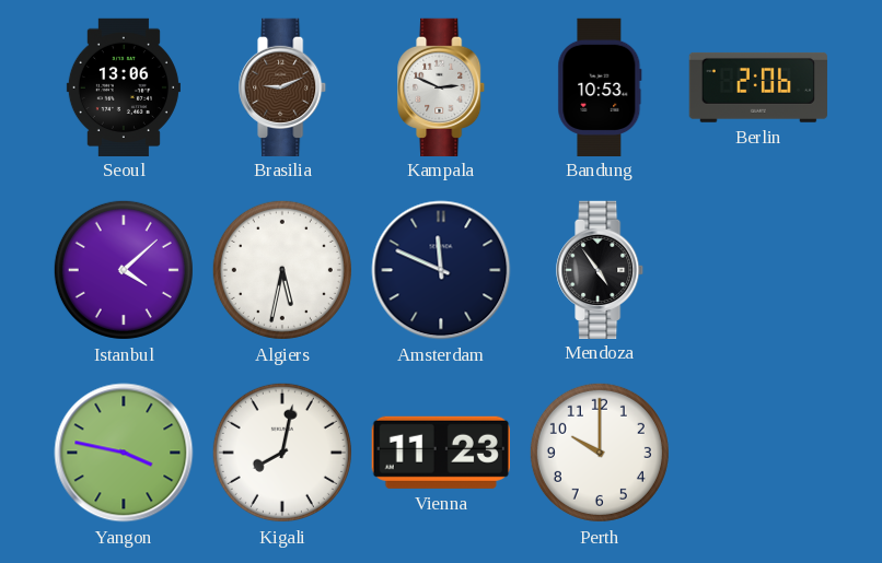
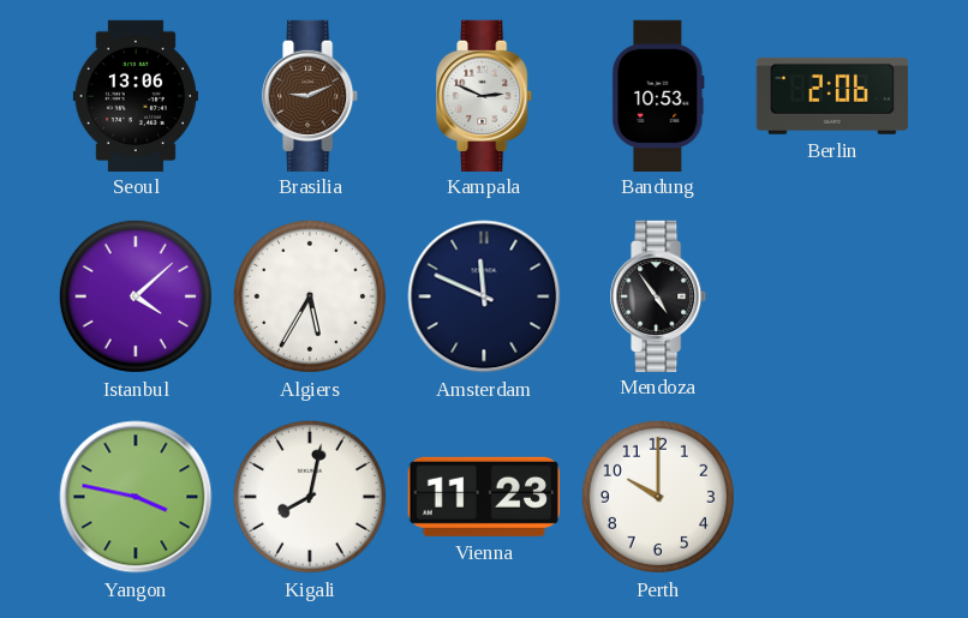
Algiers: 5:32 -> 5:35
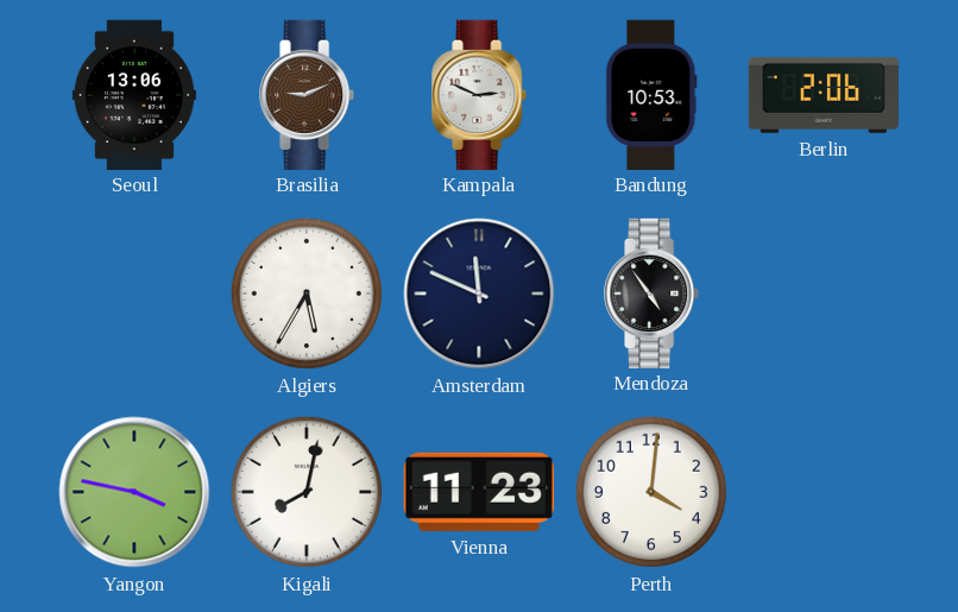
Istanbul: 4:08 -> none
Perth: 10:00 -> 4:01
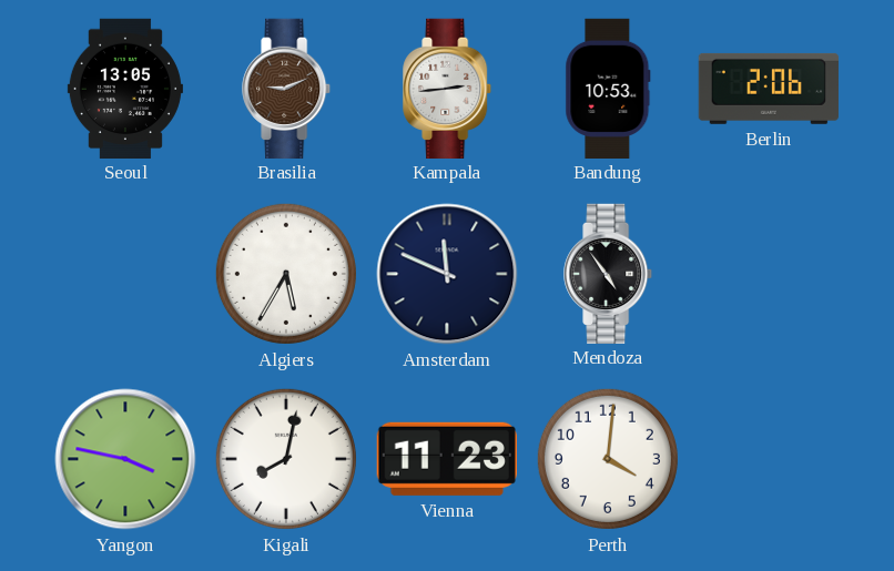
Seoul: 13:06 -> 13:05
Kampala: 2:49 -> 2:44
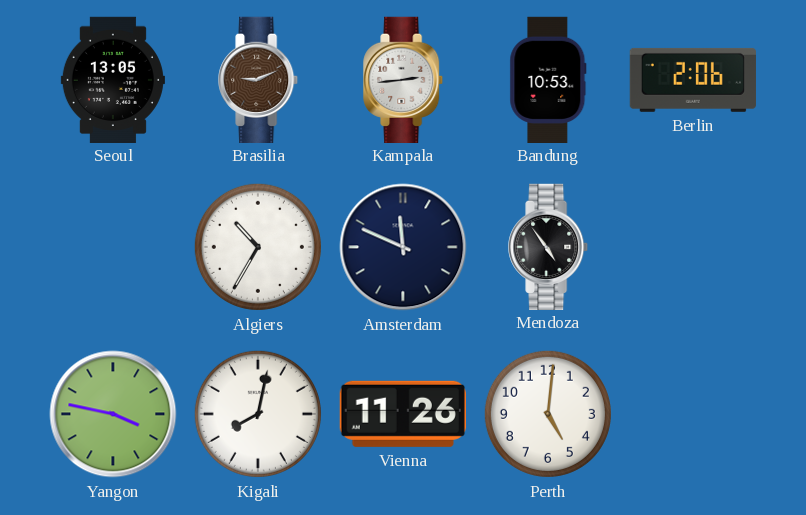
Algiers: 5:35 -> 10:35
Vienna: 11:23 -> 11:26
Perth: 4:01 -> 5:01
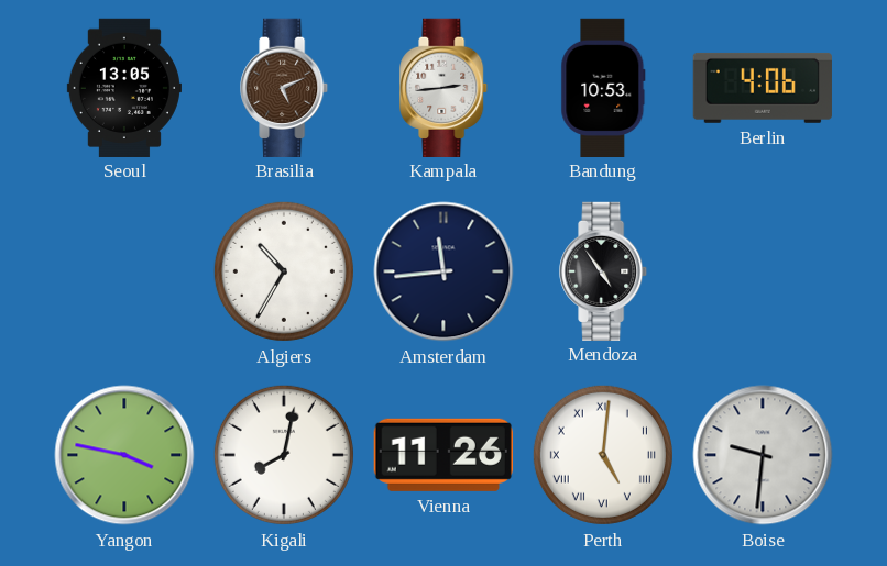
Brasilia: 9:11 -> 5:11
Berlin: 2:06 -> 4:06
Amsterdam: 11:49 -> 11:44
Perth numerals: Arabic -> Roman
Boise: none -> 9:31
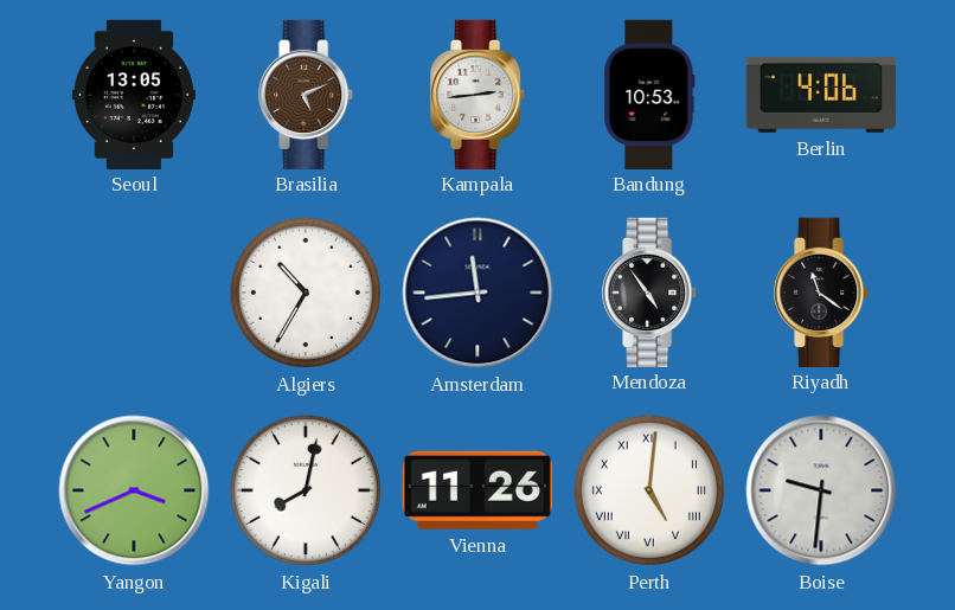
Riyadh: none -> 11:21
Yangon: 3:47 -> 3:41
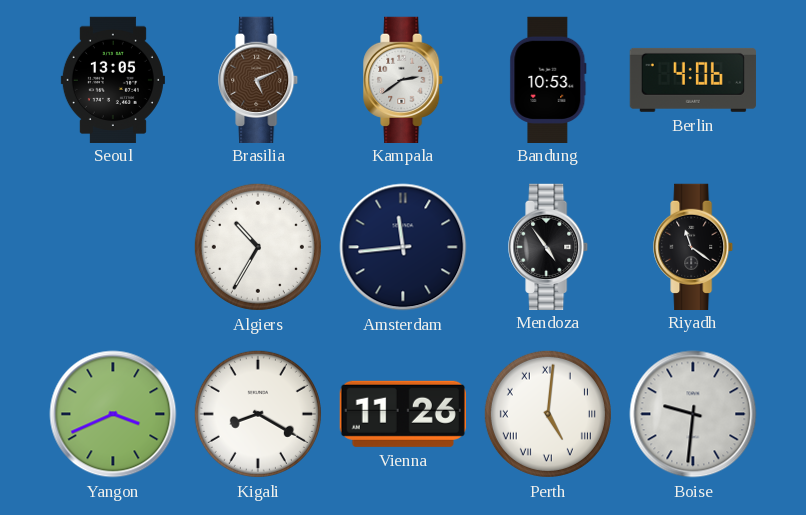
Kampala: 2:44 -> 2:39
Kigali: 8:02 -> 8:20
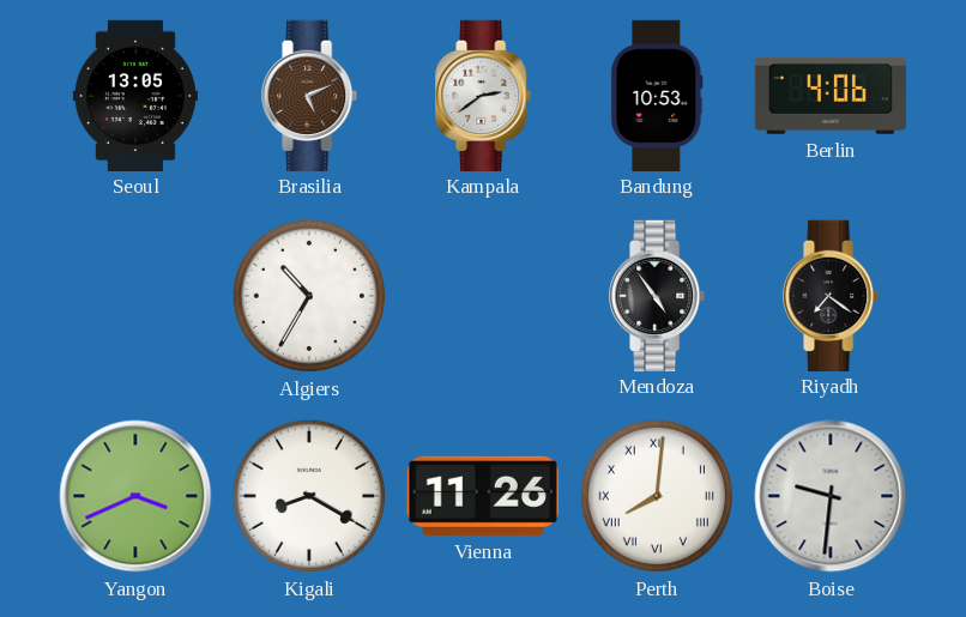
Amsterdam: 11:44 -> none
Riyadh: 11:21 -> 7:21
Perth: 5:01 -> 8:01
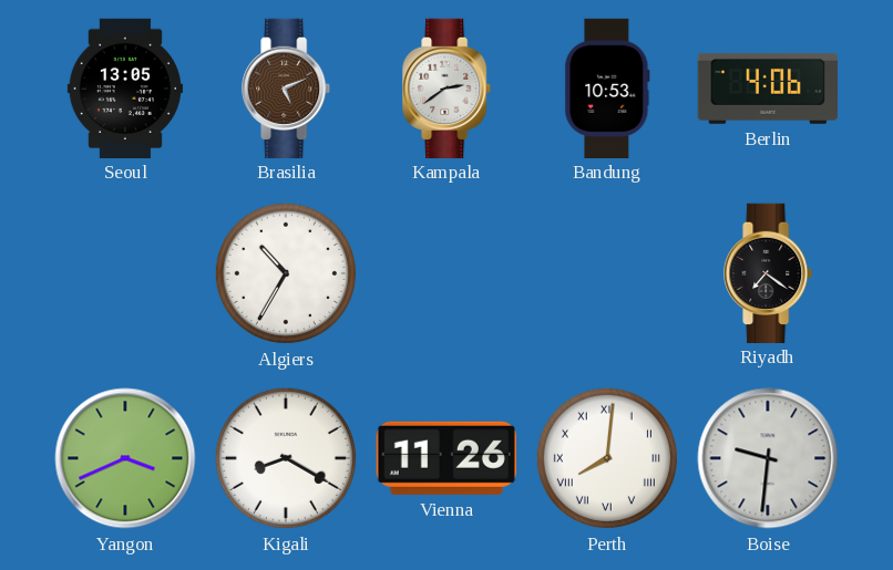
Mendoza: 4:54 -> none
